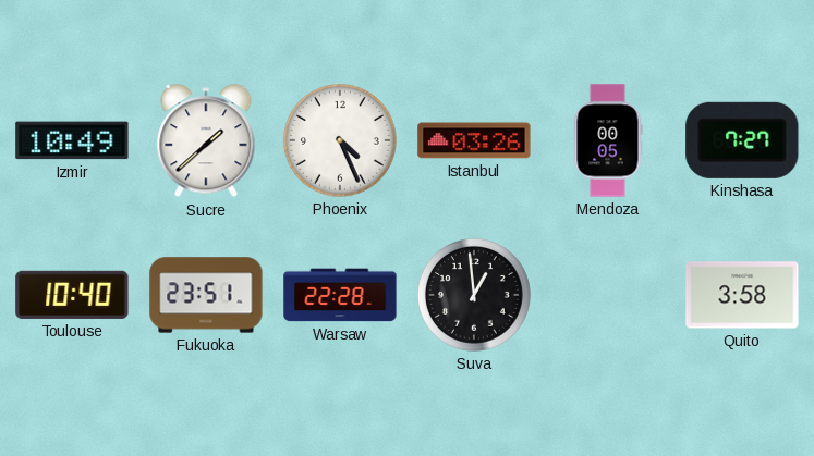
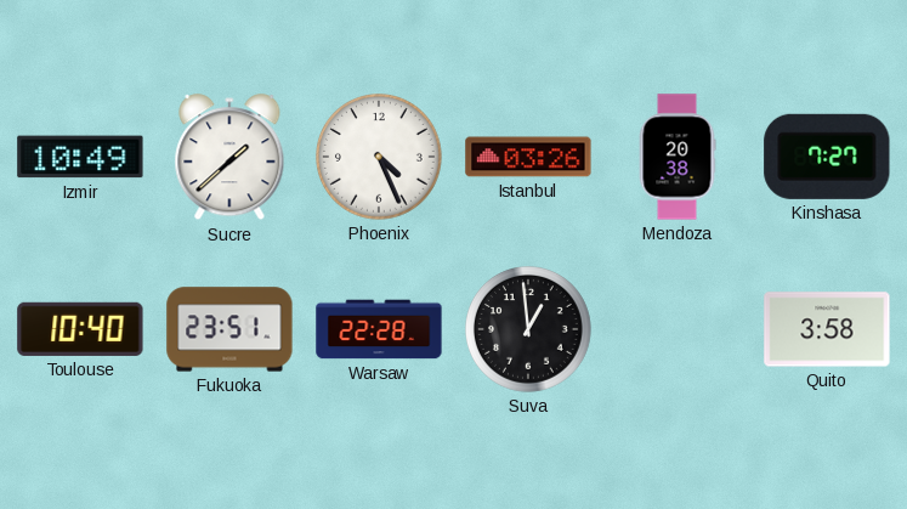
Mendoza: 00:05 -> 20:38
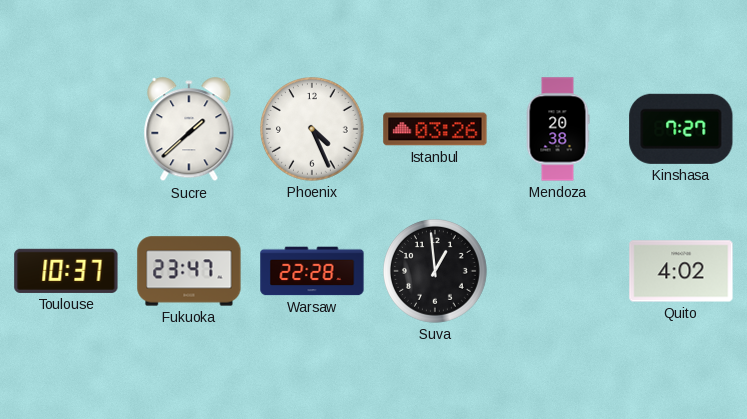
Izmir: 10:49 -> none
Toulouse: 10:40 -> 10:37
Fukuoka: 23:51 -> 23:47
Quito: 3:58 -> 4:02
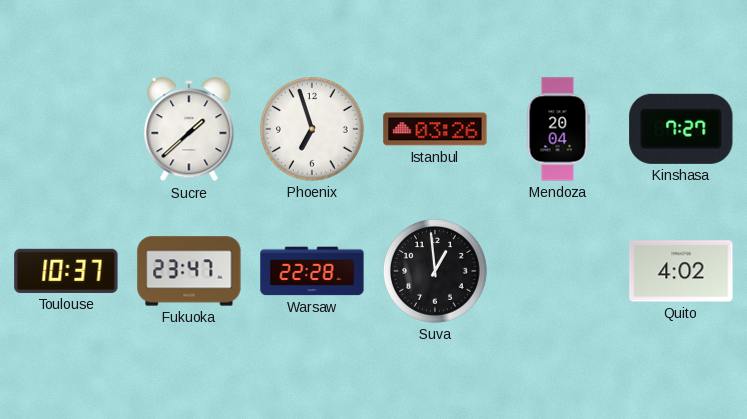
Phoenix: 4:26 -> 6:57
Mendoza: 20:38 -> 20:04
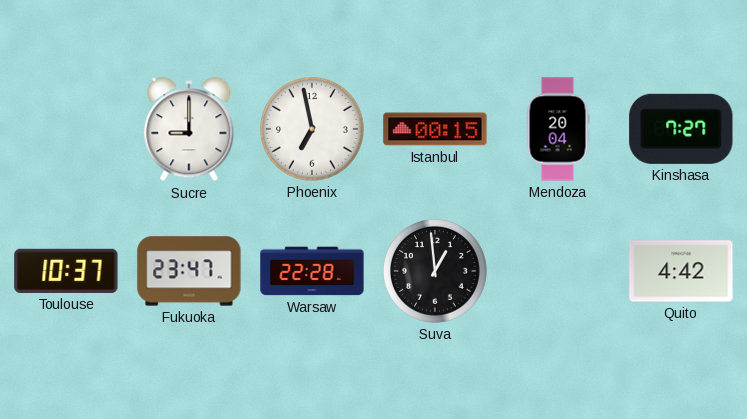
Sucre: 1:38 -> 9:00
Phoenix: 6:57 -> 6:58
Istanbul: 03:26 -> 00:15
Quito: 4:02 -> 4:42
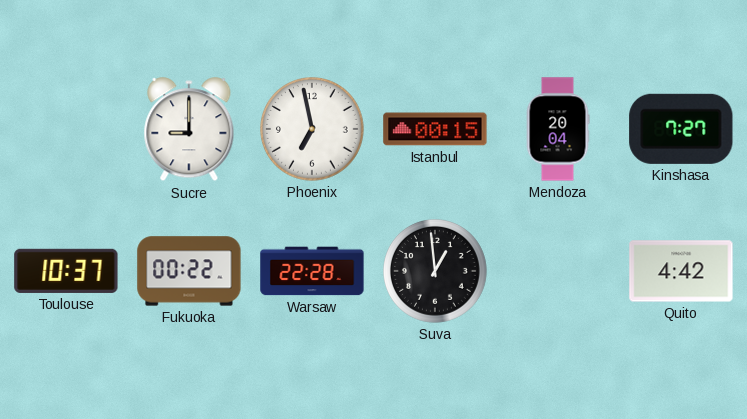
Fukuoka: 23:47 -> 00:22
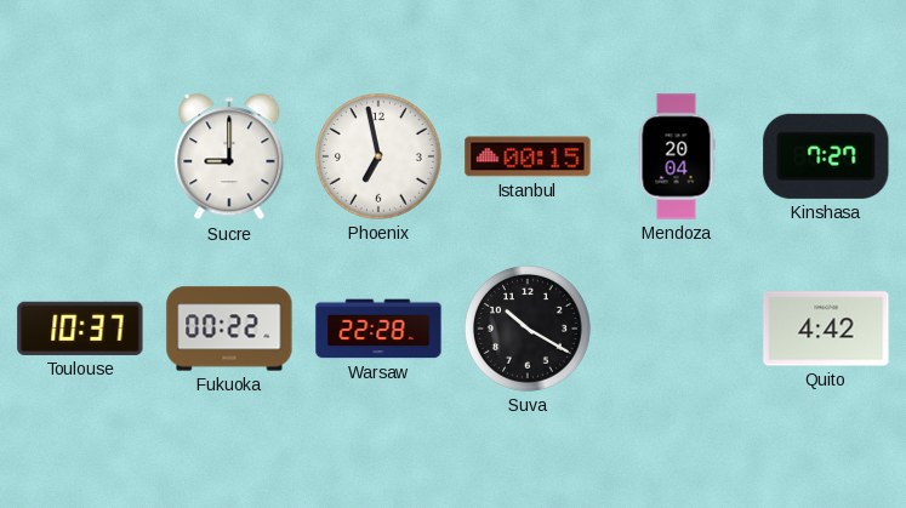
Suva: 12:59 -> 10:20
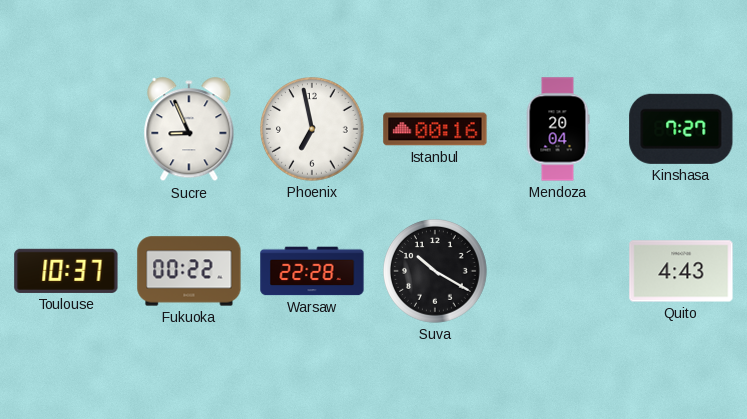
Sucre: 9:00 -> 8:56
Istanbul: 00:15 -> 00:16
Quito: 4:42 -> 4:43
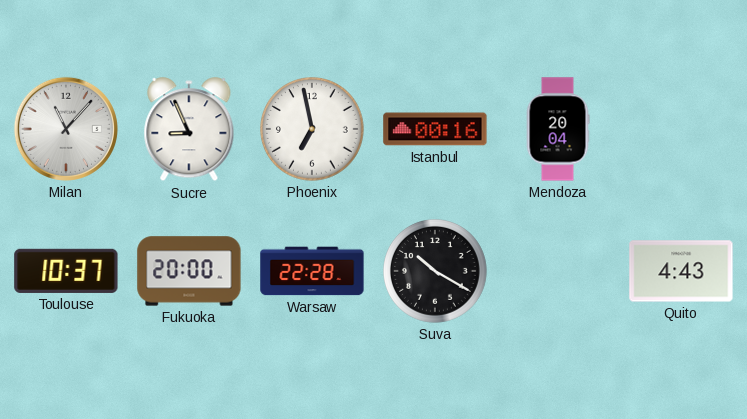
Milan: none -> 11:07
Kinshasa: 7:27 -> none
Fukuoka: 00:22 -> 20:00
